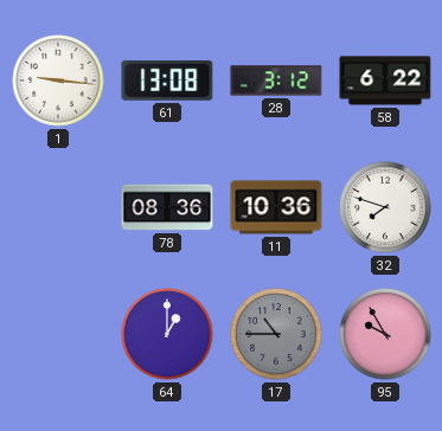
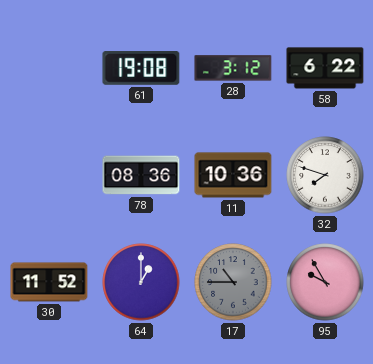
1: 9:16 -> none
61: 13:08 -> 19:08
30: none -> 11:52
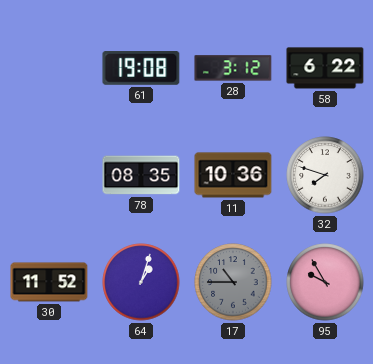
78: 08:36 -> 08:35
64: 1:00 -> 1:03
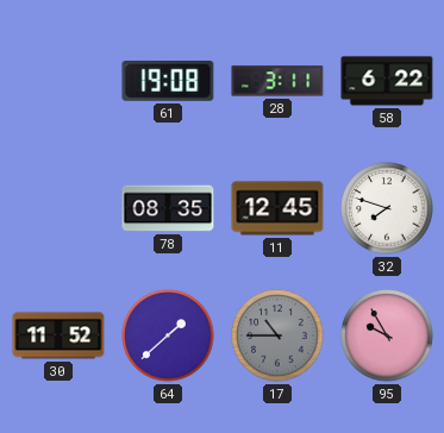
28: 3:12 -> 3:11
11: 10:36 -> 12:45
64: 1:03 -> 1:38
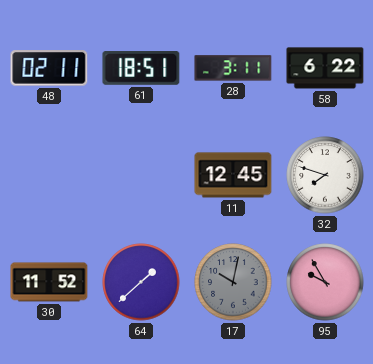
48: none -> 02:11
61: 19:08 -> 18:51
78: 08:35 -> none
17: 10:45 -> 10:02
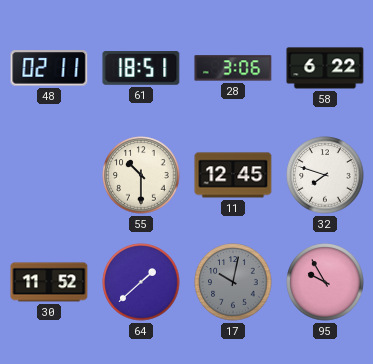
28: 3:11 -> 3:06
55: none -> 10:30
